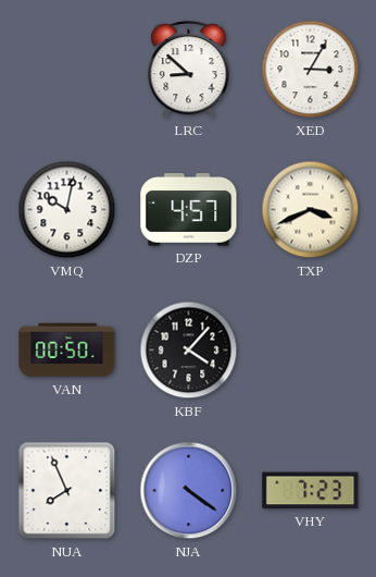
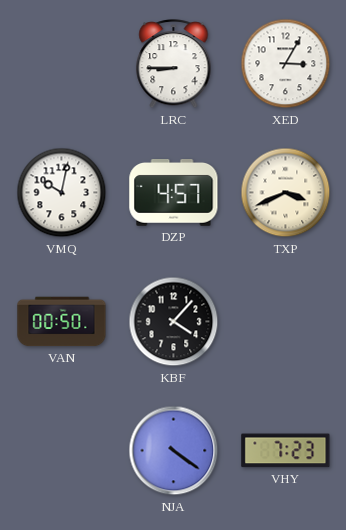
LRC: 8:52 -> 8:45
NUA: 7:56 -> none
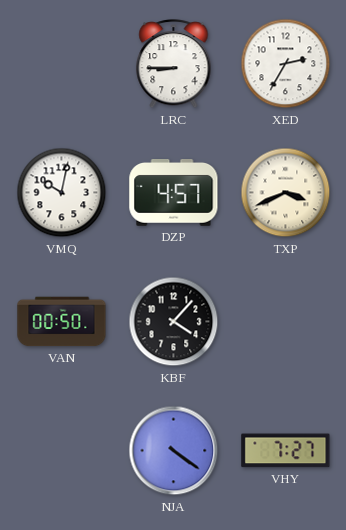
XED: 3:05 -> 2:35
VHY: 7:23 -> 7:27
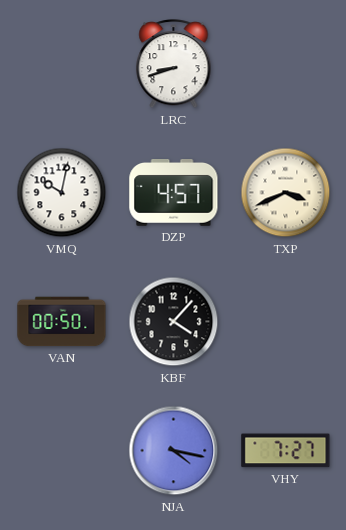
LRC: 8:45 -> 8:42
XED: 2:35 -> none
NJA: 4:21 -> 4:17
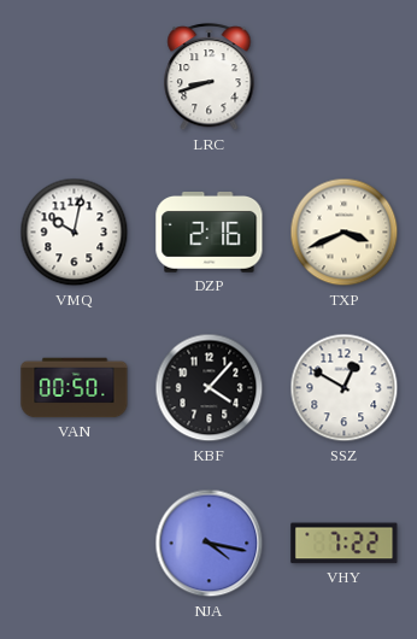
DZP: 4:57 -> 2:16
SSZ: none -> 12:50
VHY: 7:27 -> 7:22
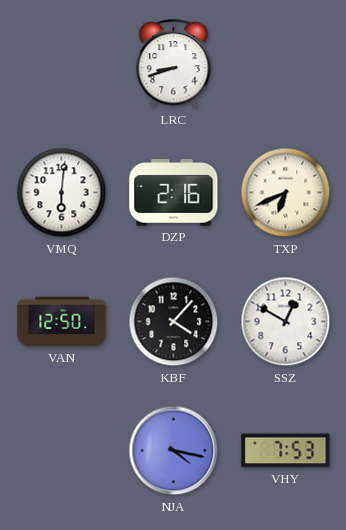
VMQ: 10:02 -> 6:01
TXP: 3:41 -> 6:41
VAN: 00:50 -> 12:50
VHY: 7:22 -> 7:53
